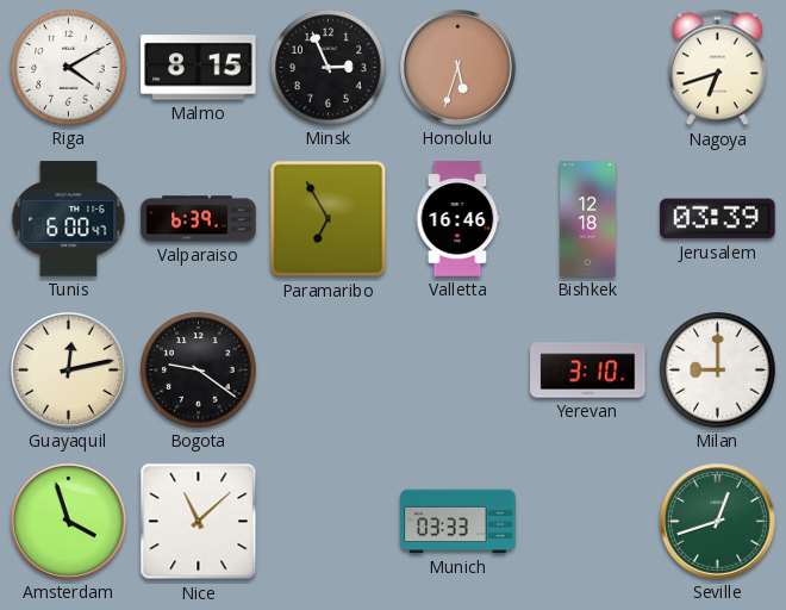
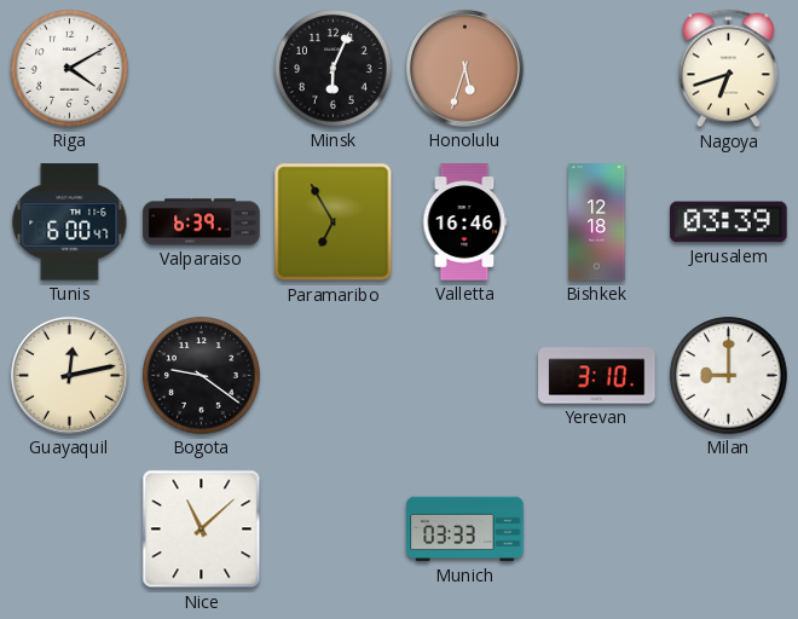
Malmo: 8:15 -> none
Minsk: 2:56 -> 6:04
Amsterdam: 3:57 -> none
Seville: 12:42 -> none
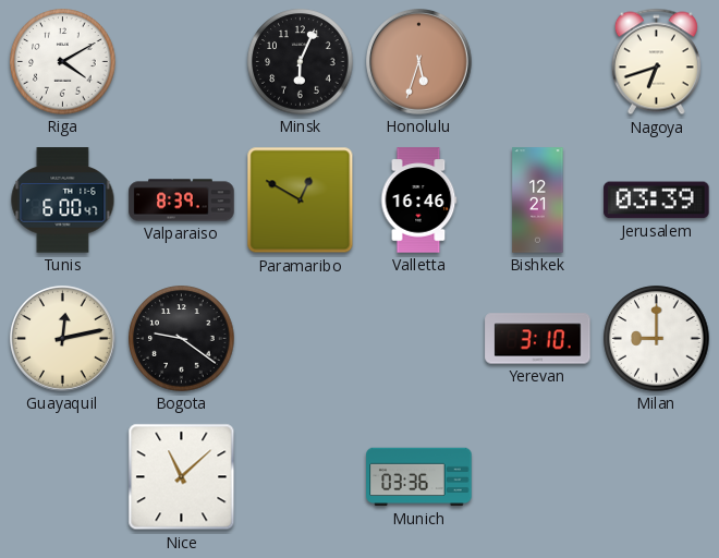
Valparaiso: 6:39 -> 8:39
Paramaribo: 6:55 -> 12:50
Bishkek: 12:18 -> 12:21
Munich: 03:33 -> 03:36
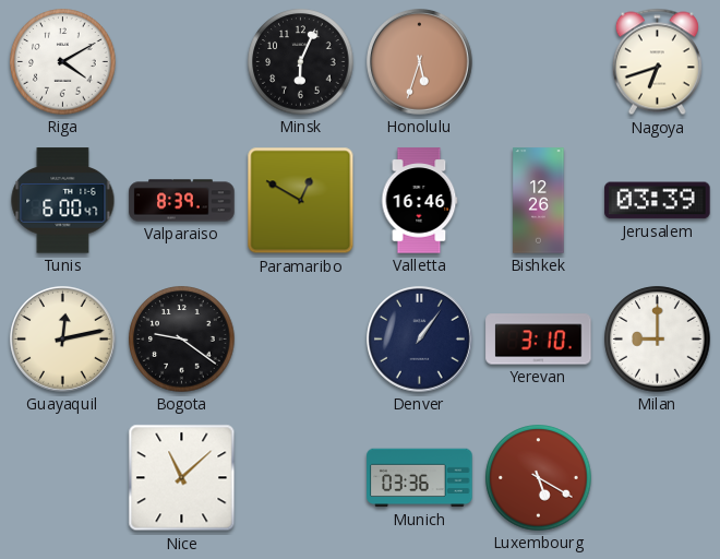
Bishkek: 12:21 -> 12:26
Denver: none -> 1:06
Luxembourg: none -> 5:20
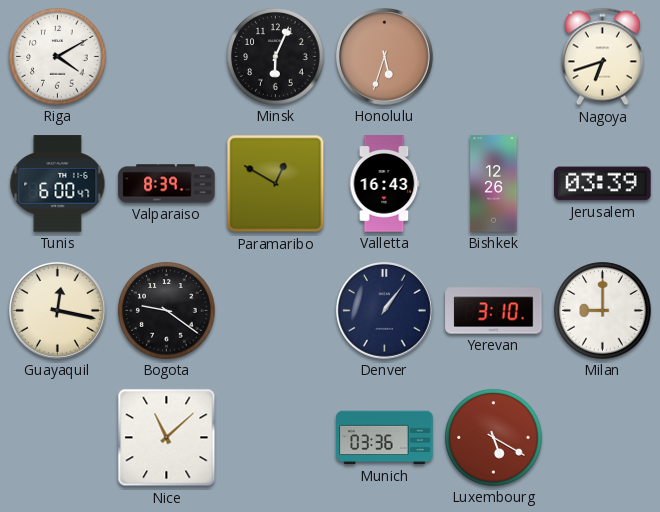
Valletta: 16:46 -> 16:43
Guayaquil: 12:13 -> 12:17
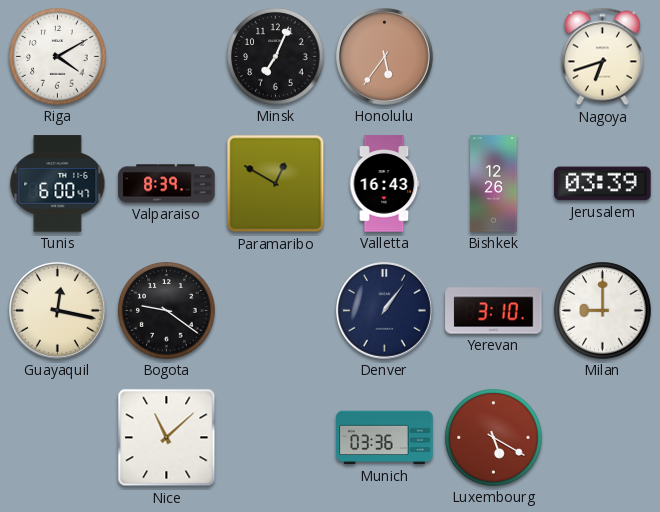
Minsk: 6:04 -> 7:04
Honolulu: 5:33 -> 5:36
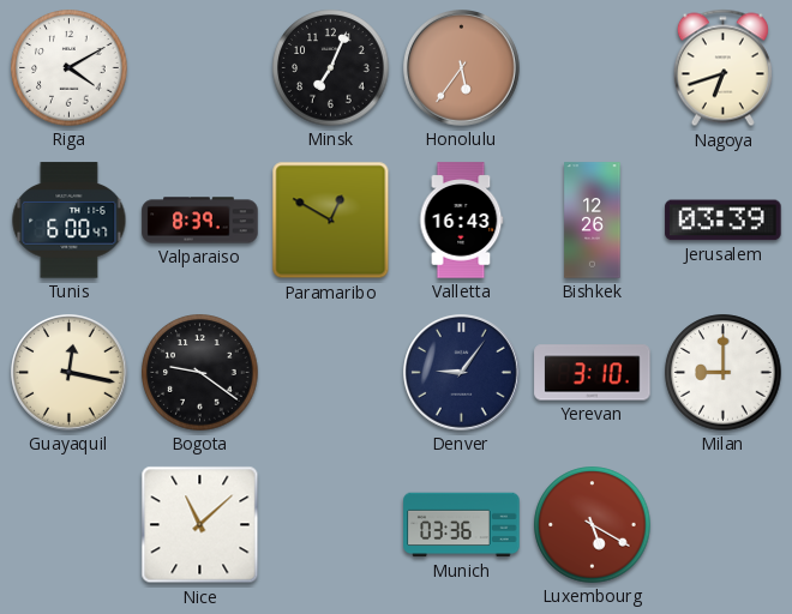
Denver: 1:06 -> 9:06
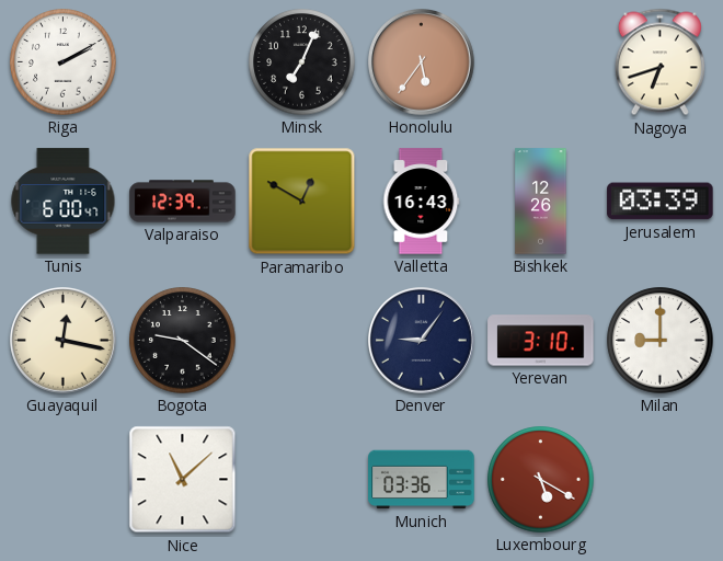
Riga: 4:10 -> 2:10
Valparaiso: 8:39 -> 12:39
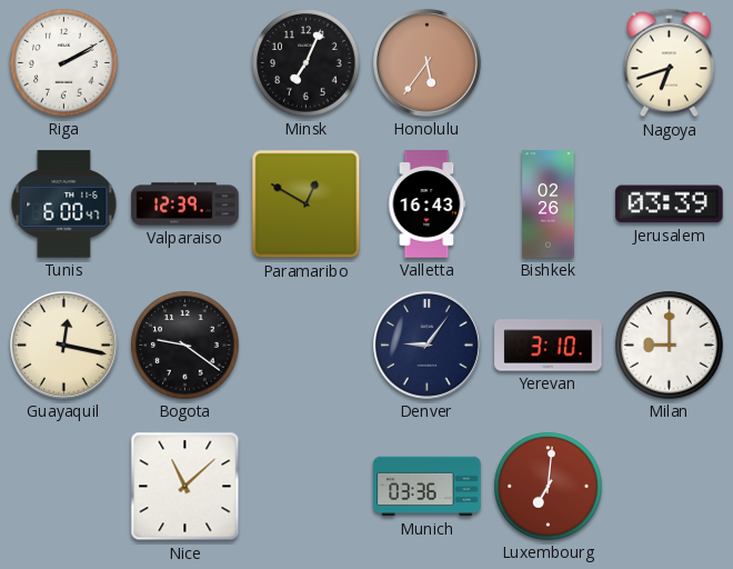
Bishkek: 12:26 -> 02:26
Luxembourg: 5:20 -> 7:01
